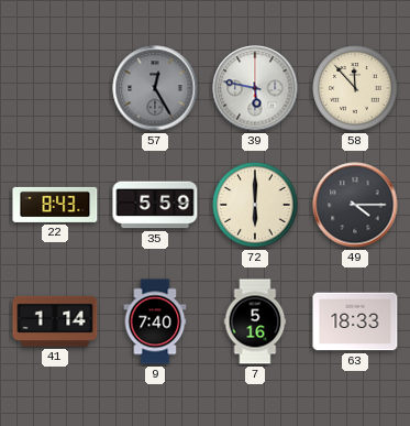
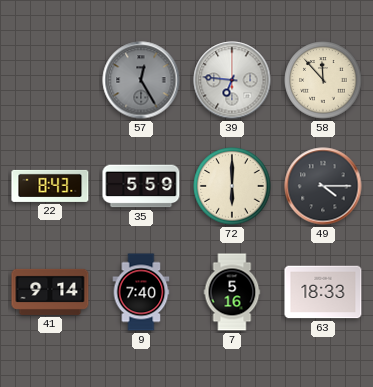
39: 5:47 -> 6:46
41: 1:14 -> 9:14
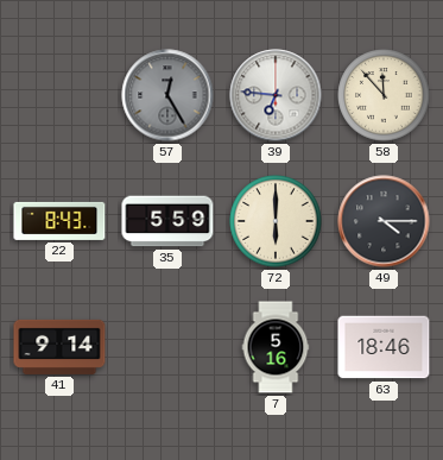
9: 7:40 -> none
63: 18:33 -> 18:46
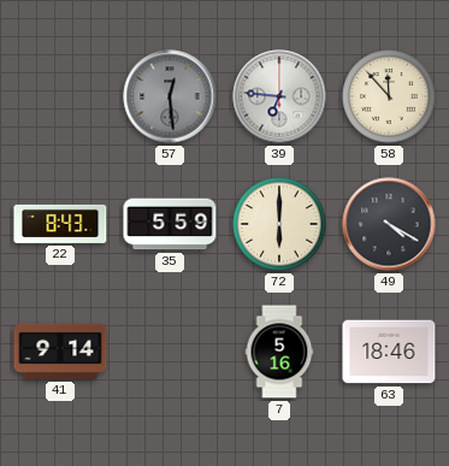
57: 12:25 -> 12:29
49: 4:15 -> 4:20
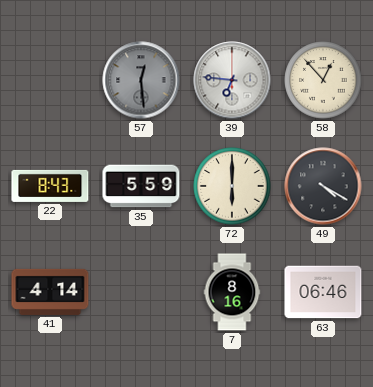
58: 11:53 -> 12:53
41: 9:14 -> 4:14
7: 5:16 -> 8:16
63: 18:46 -> 06:46
